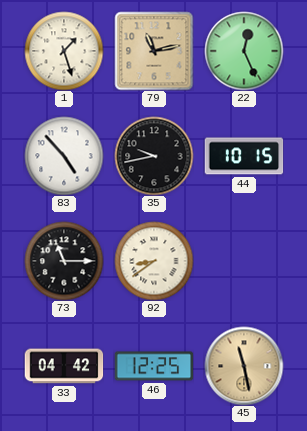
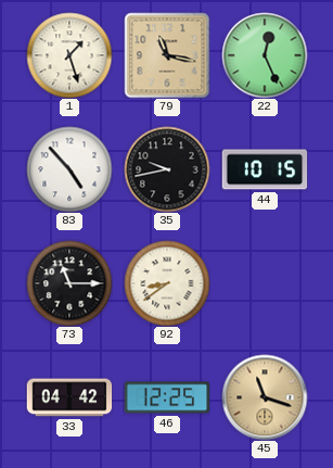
79: 11:13 -> 11:17
45: 11:28 -> 11:18
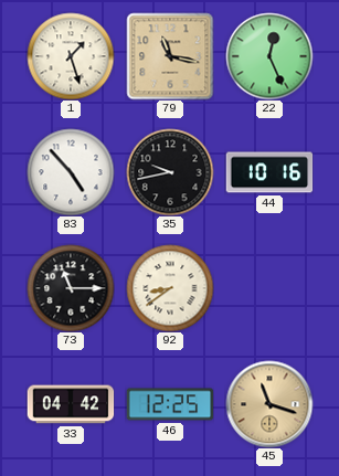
44: 10:15 -> 10:16
